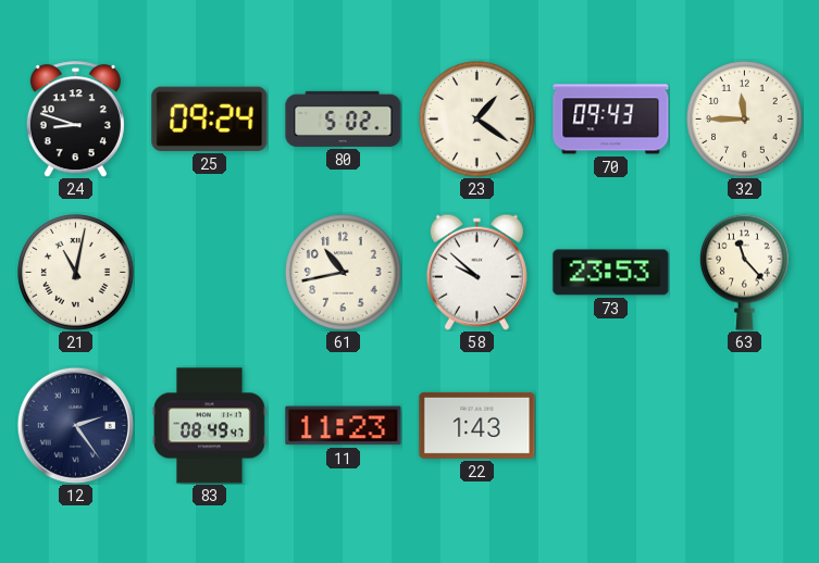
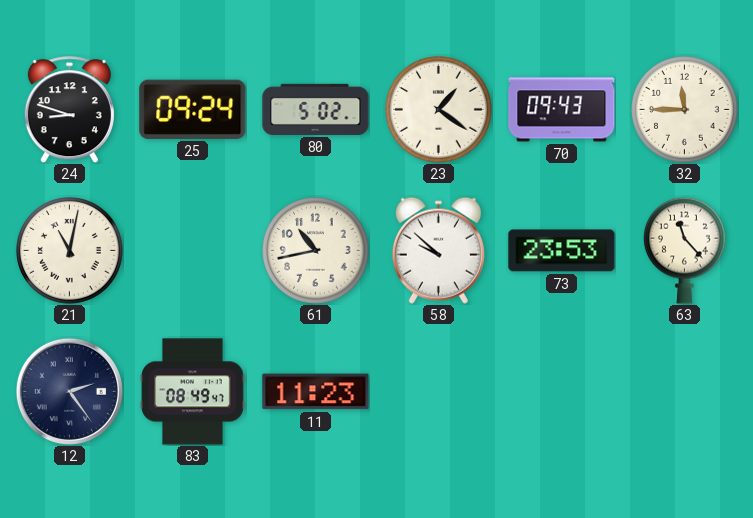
22: 1:43 -> none
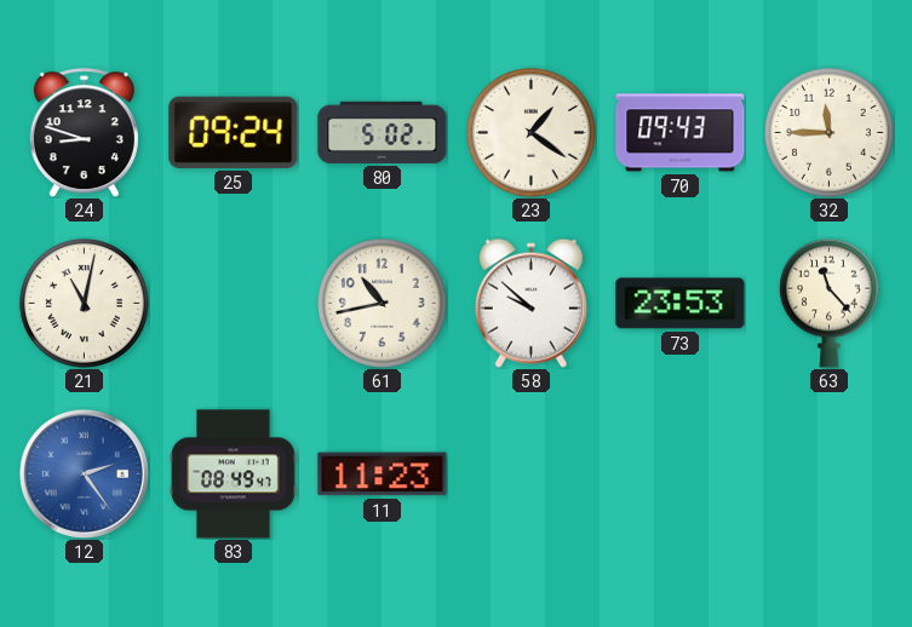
12 dial: navy -> blue
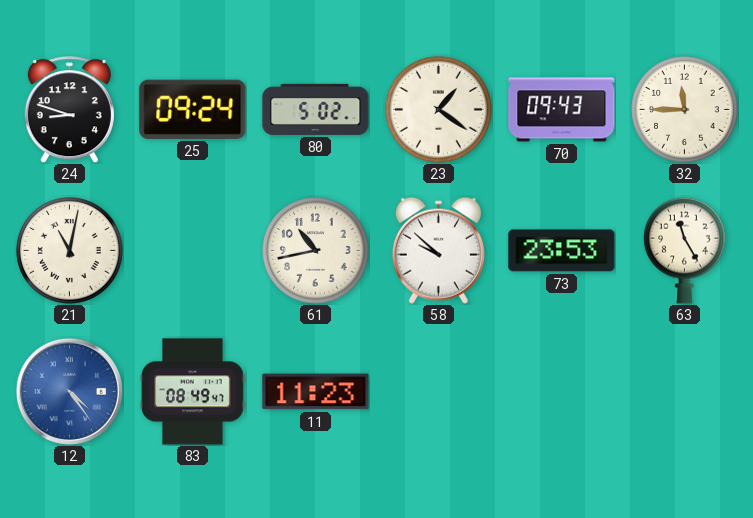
63: 11:23 -> 11:25
12: 2:24 -> 4:24
